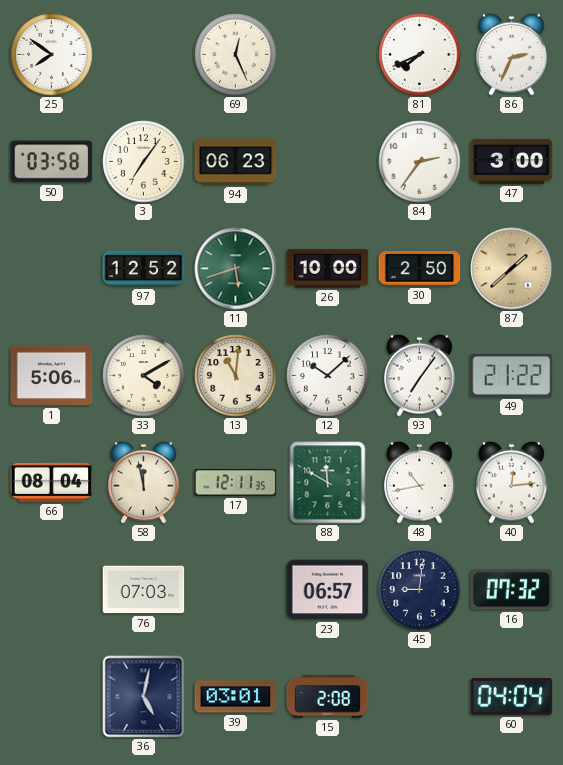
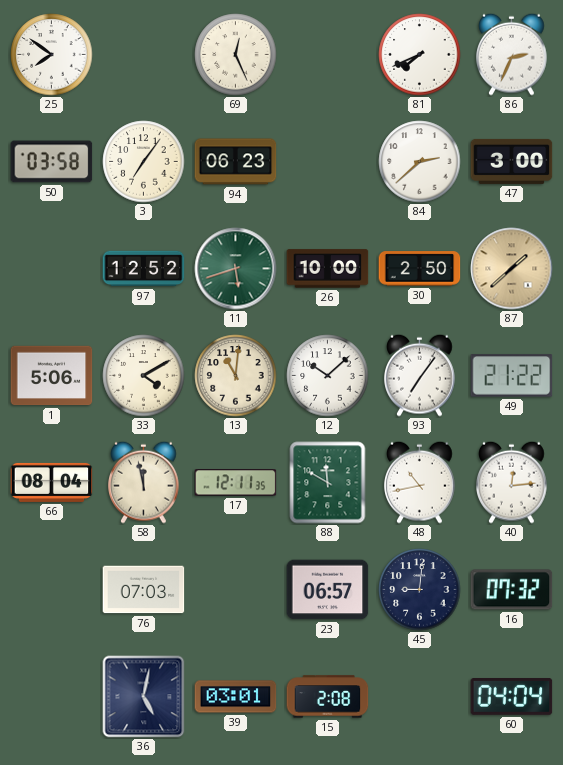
84: 2:36 -> 2:38
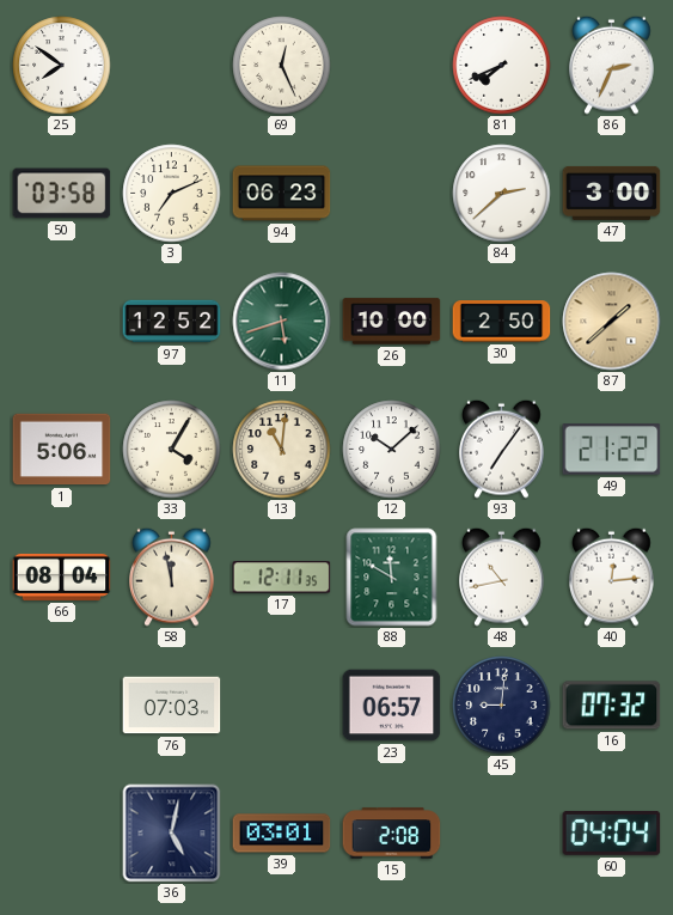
3: 7:06 -> 7:11
33: 4:10 -> 4:05
